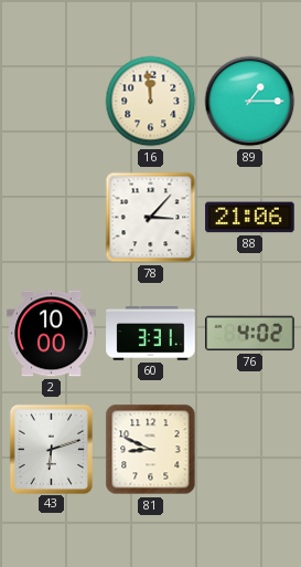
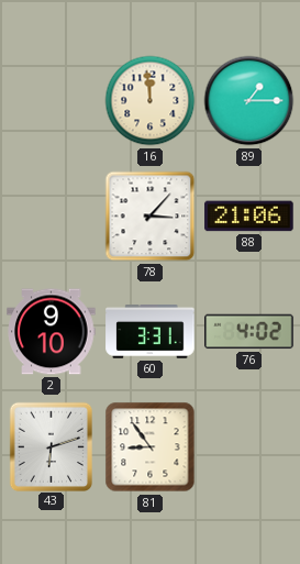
2: 10:00 -> 9:10
81: 8:49 -> 8:54
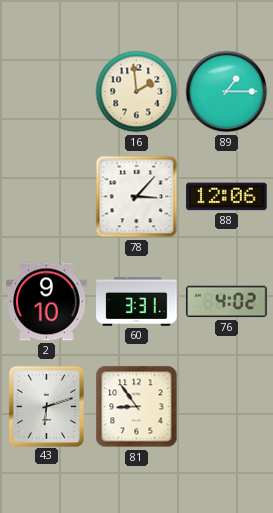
16: 11:59 -> 1:59
88: 21:06 -> 12:06
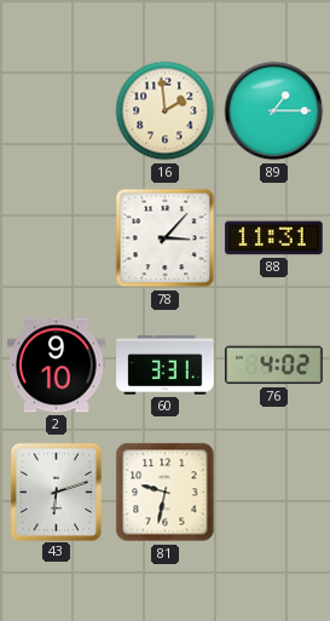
88: 12:06 -> 11:31
81: 8:54 -> 9:32
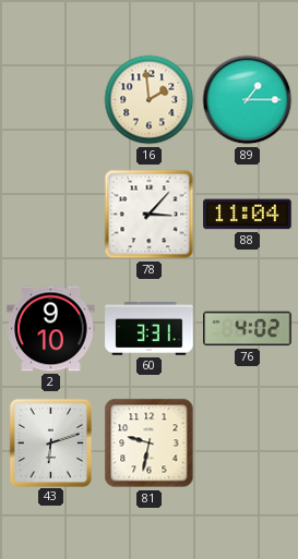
88: 11:31 -> 11:04
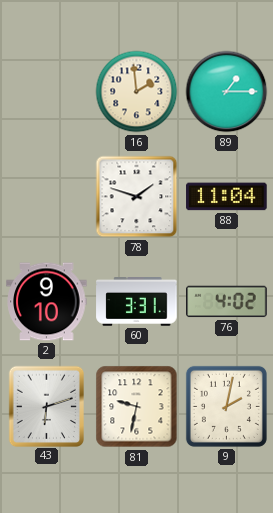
78: 3:07 -> 1:48
9: none -> 2:02
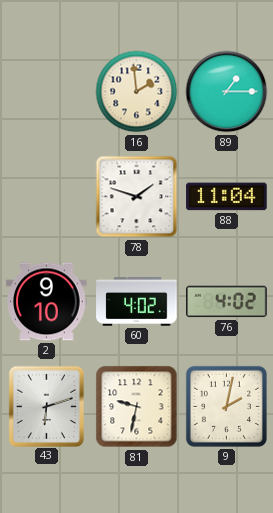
60: 3:31 -> 4:02
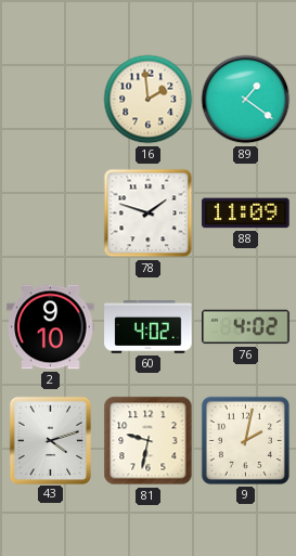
89: 1:15 -> 1:21
88: 11:04 -> 11:09
43: 6:12 -> 4:12
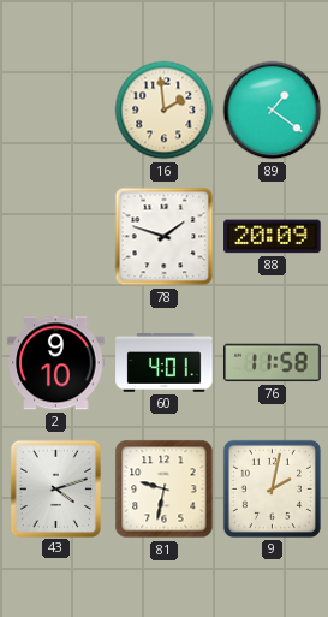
88: 11:09 -> 20:09
60: 4:02 -> 4:01
76: 4:02 -> 11:58
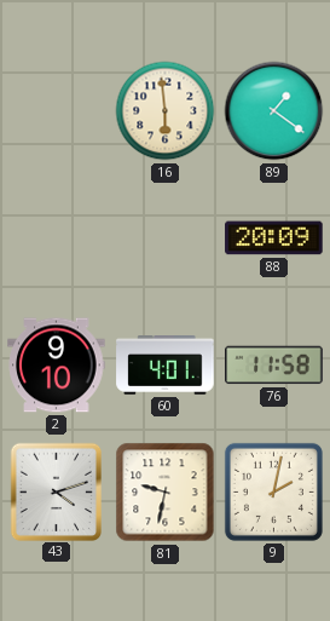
16: 1:59 -> 5:59
78: 1:48 -> none
